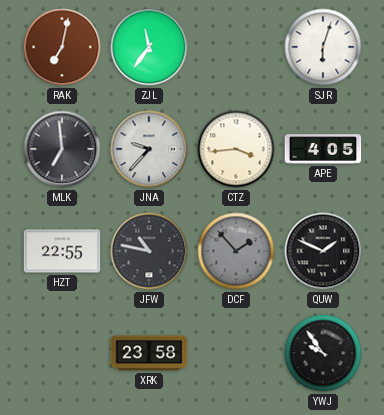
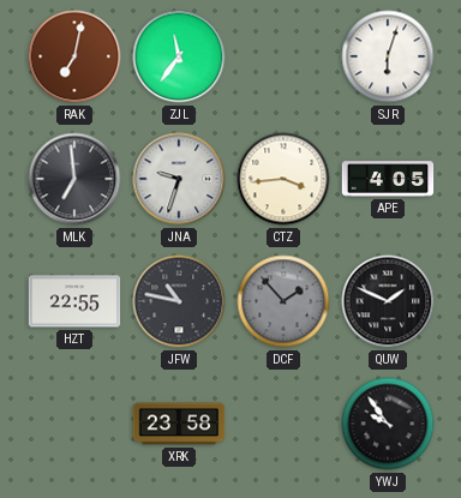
JNA: 9:37 -> 9:33
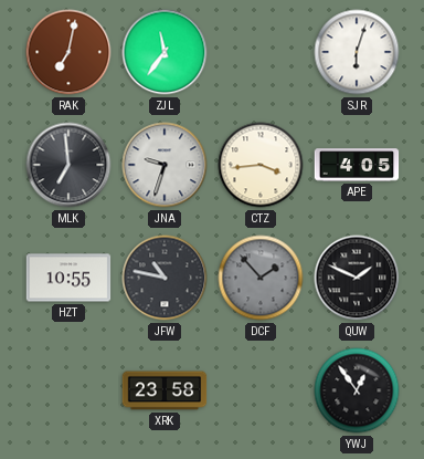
HZT: 22:55 -> 10:55
YWJ: 9:54 -> 12:54
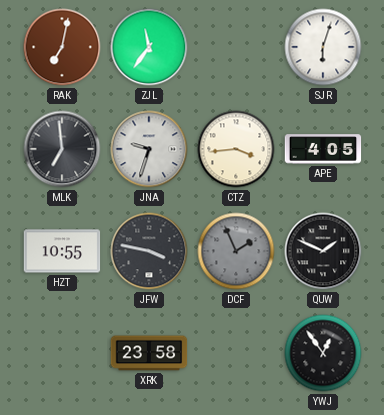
JFW: 10:47 -> 3:47
DCF: 1:53 -> 1:56
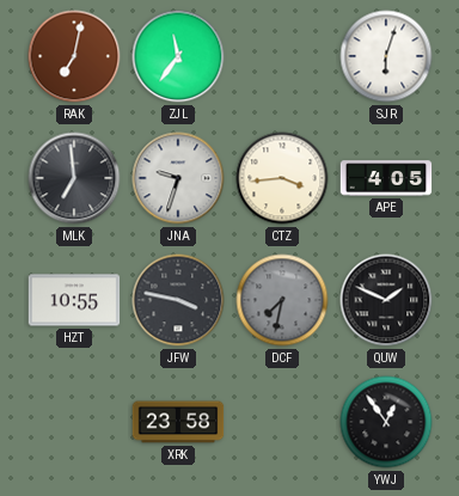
DCF: 1:56 -> 7:32
